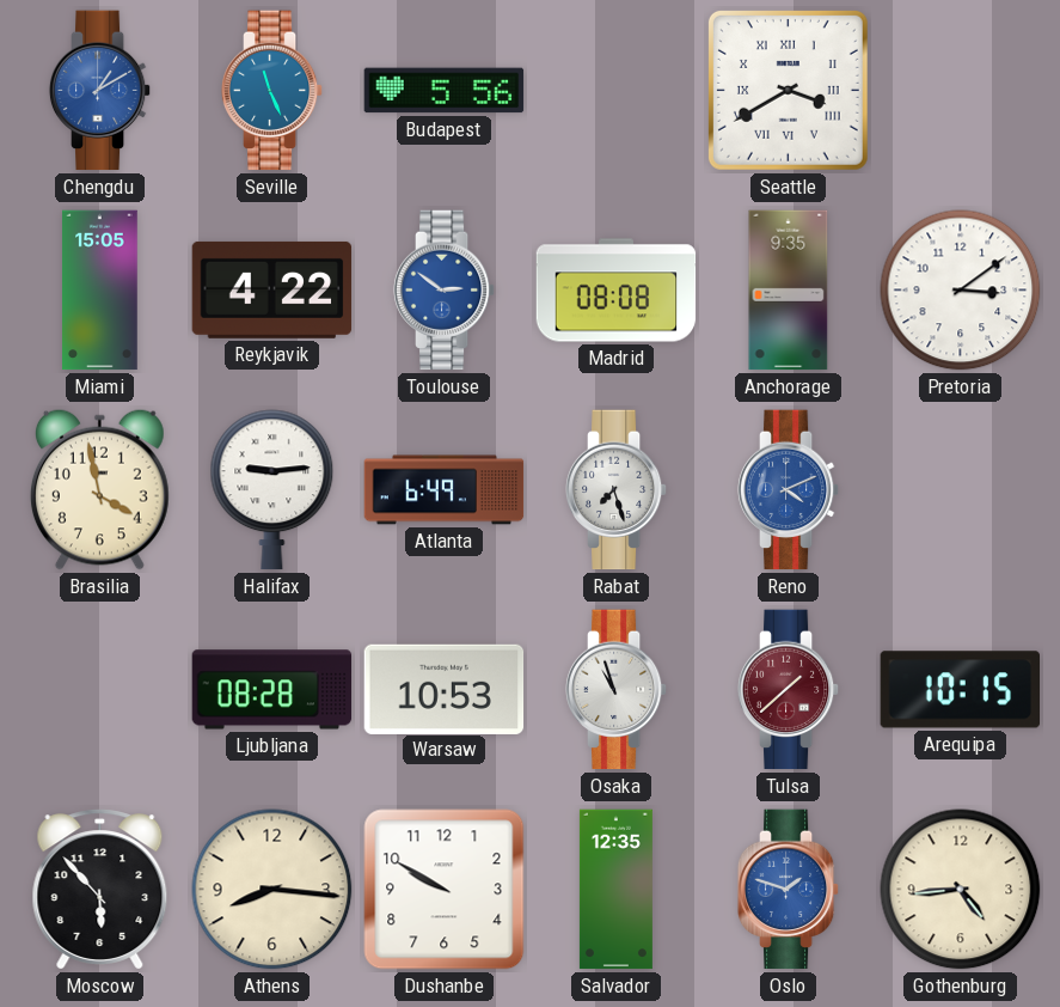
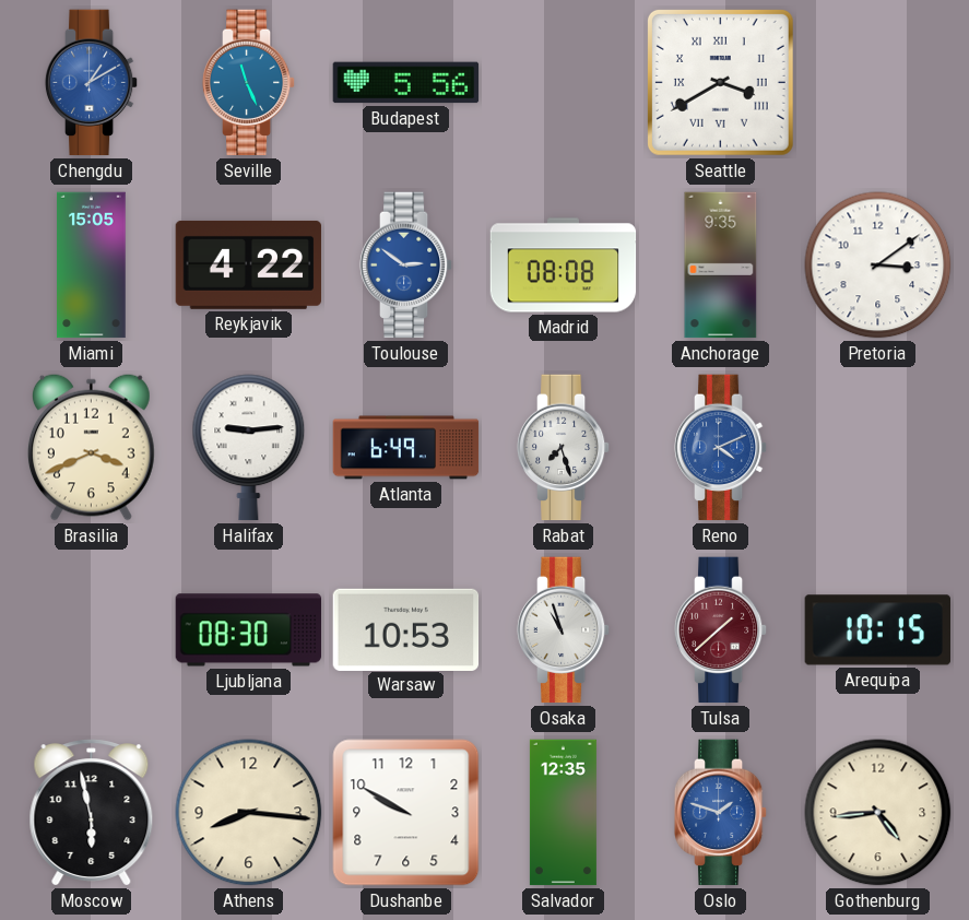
Brasilia: 3:58 -> 3:41
Ljubljana: 08:28 -> 08:30
Moscow: 5:53 -> 5:58
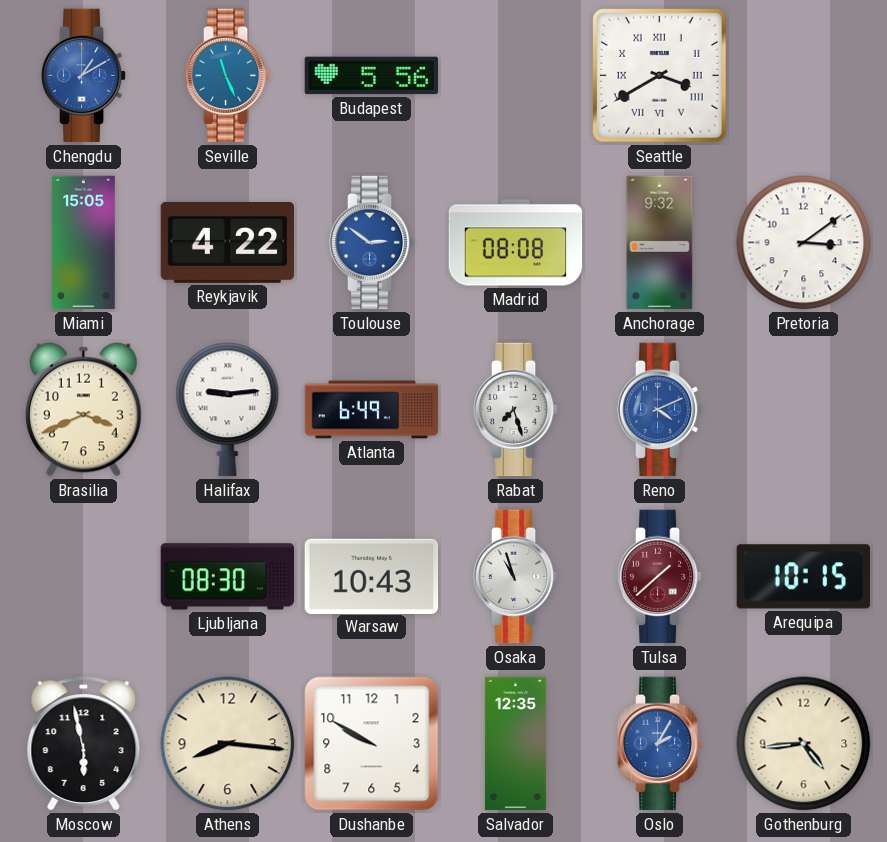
Anchorage: 9:35 -> 9:32
Warsaw: 10:53 -> 10:43
Oslo: 1:48 -> 2:05
